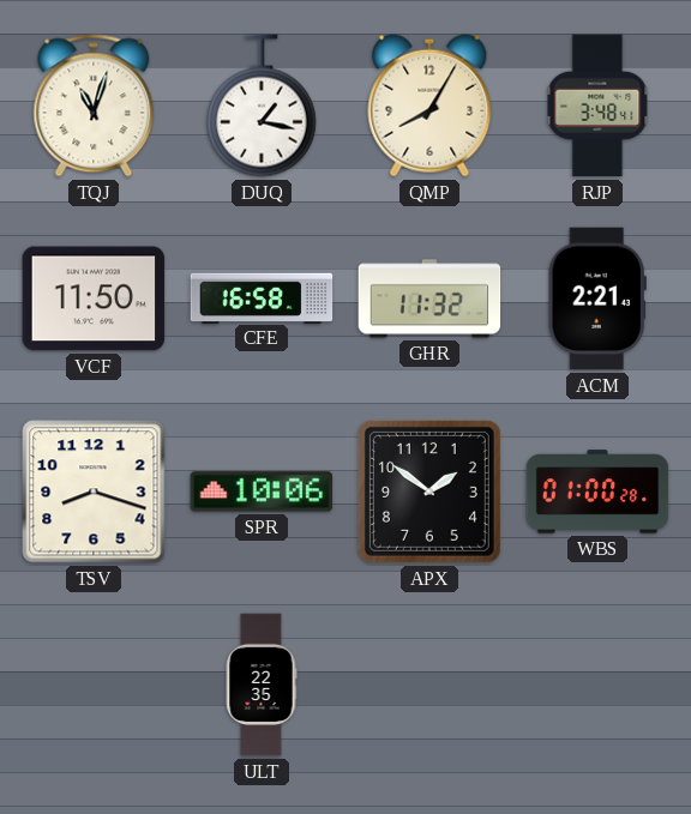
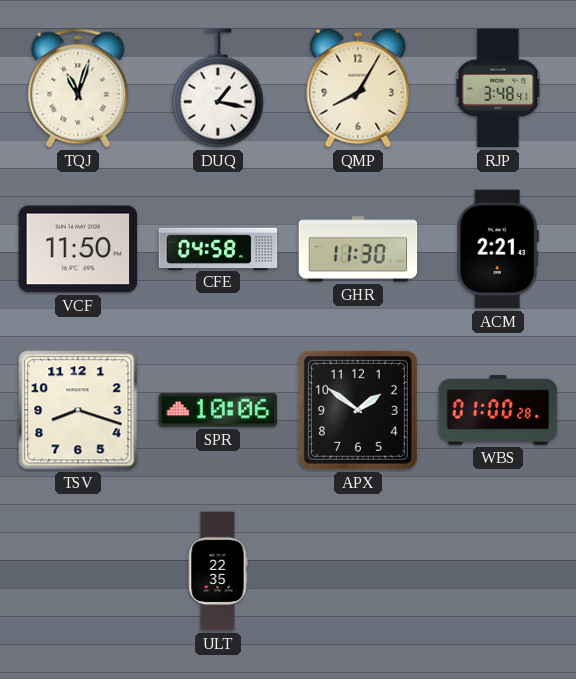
CFE: 16:58 -> 04:58
GHR: 11:32 -> 11:30
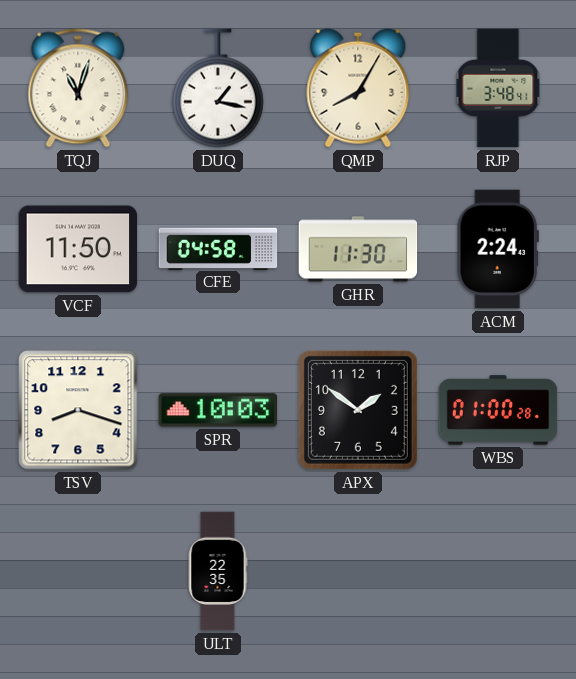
ACM: 2:21 -> 2:24
SPR: 10:06 -> 10:03
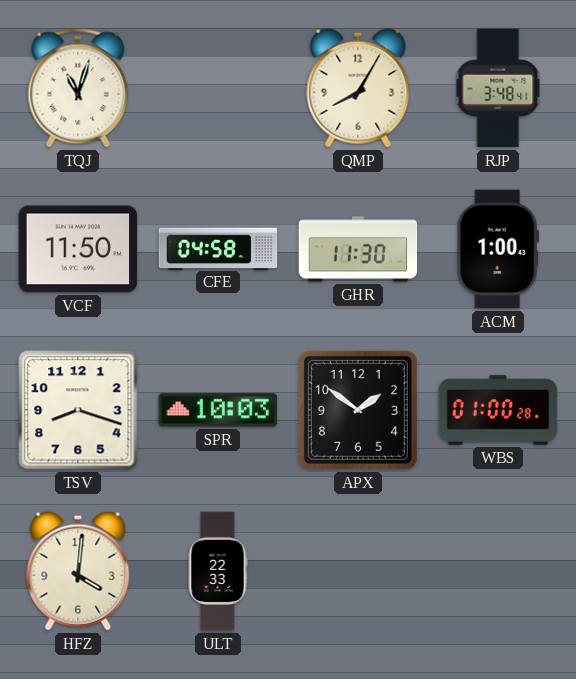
DUQ: 1:17 -> none
ACM: 2:24 -> 1:00
HFZ: none -> 4:01
ULT: 22:35 -> 22:33
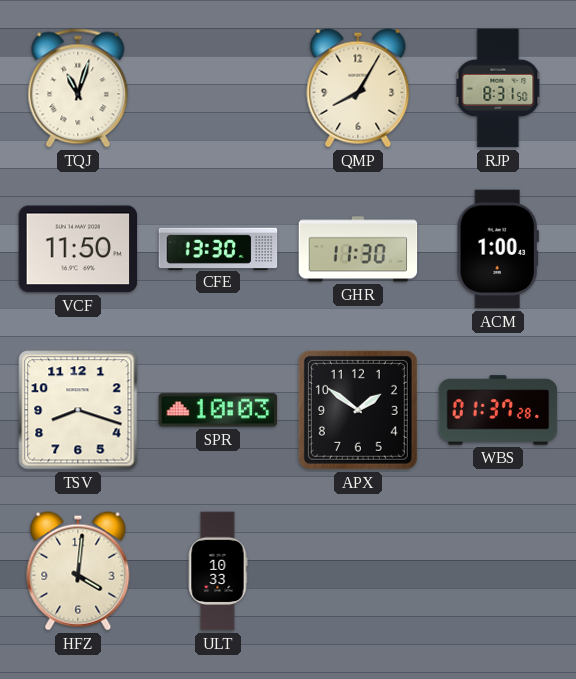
RJP: 3:48 -> 8:31
CFE: 04:58 -> 13:30
WBS: 01:00 -> 01:37
ULT: 22:33 -> 10:33
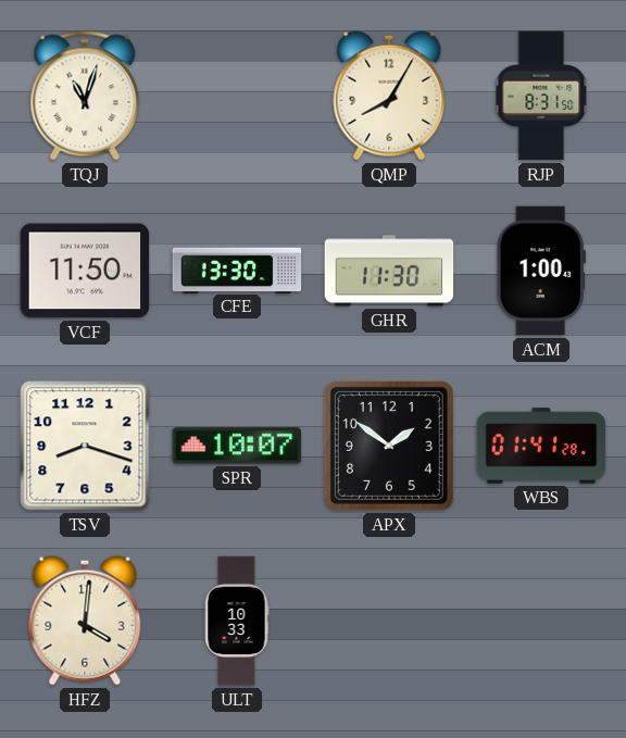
SPR: 10:03 -> 10:07
WBS: 01:37 -> 01:41
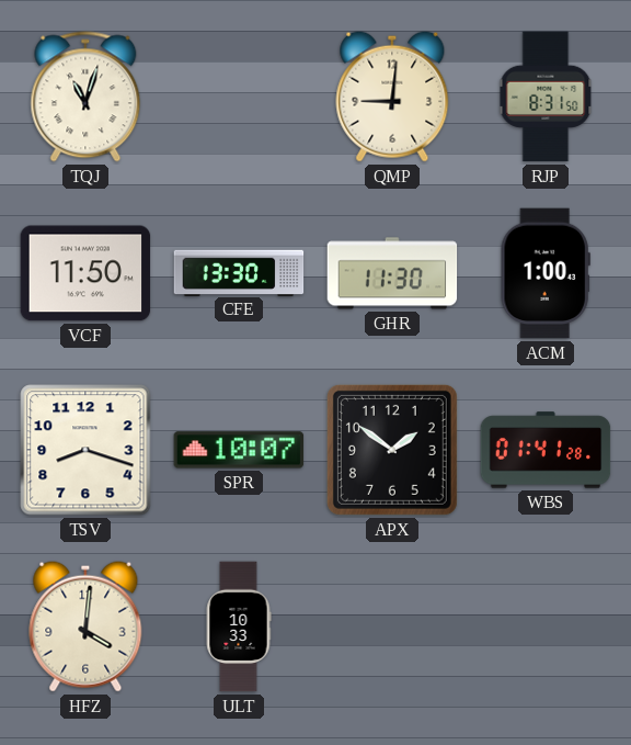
QMP: 8:05 -> 9:01
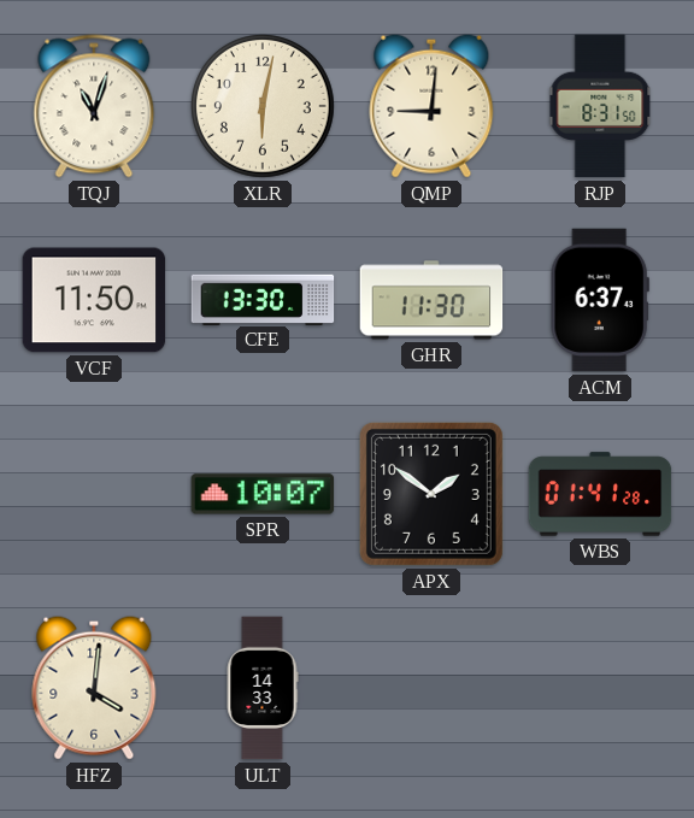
XLR: none -> 6:02
ACM: 1:00 -> 6:37
TSV: 8:18 -> none
ULT: 10:33 -> 14:33
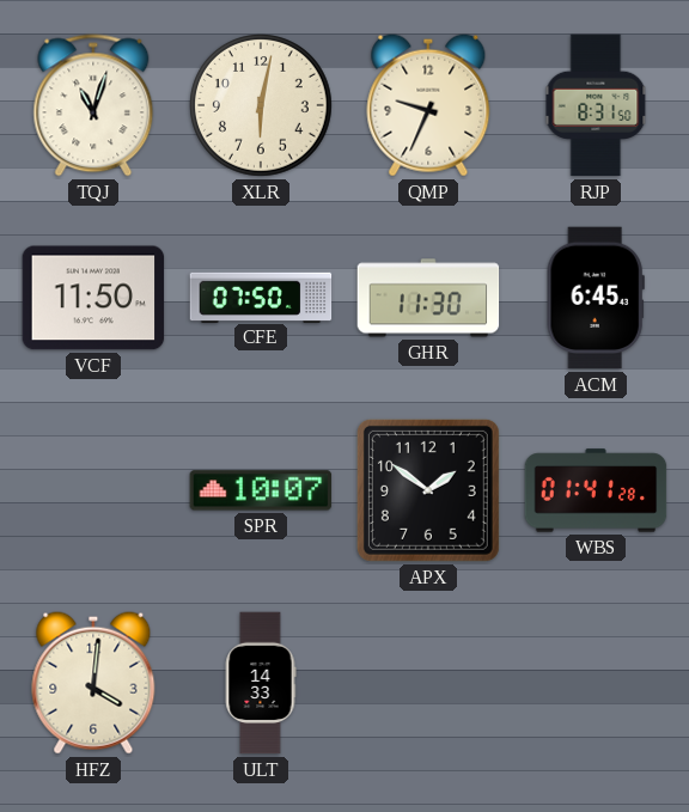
QMP: 9:01 -> 9:34
CFE: 13:30 -> 07:50
ACM: 6:37 -> 6:45
